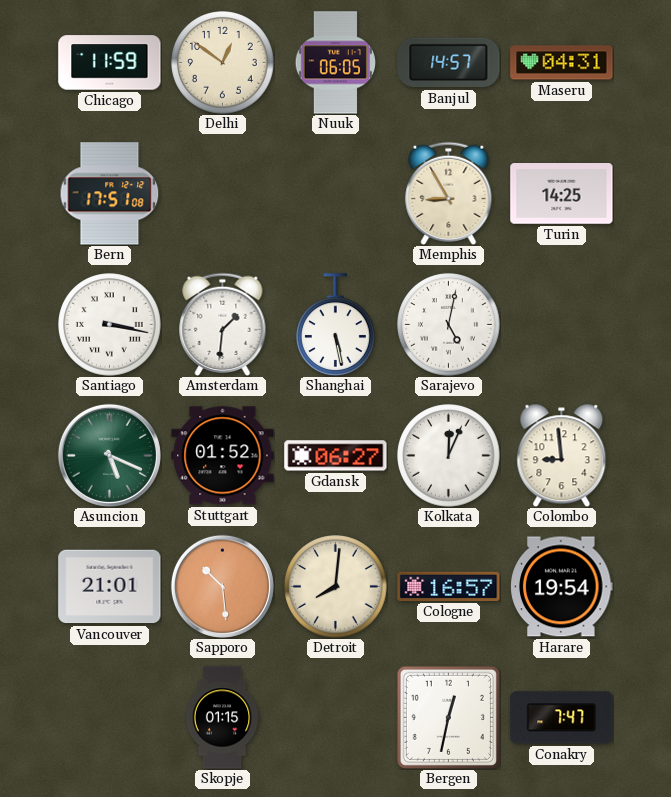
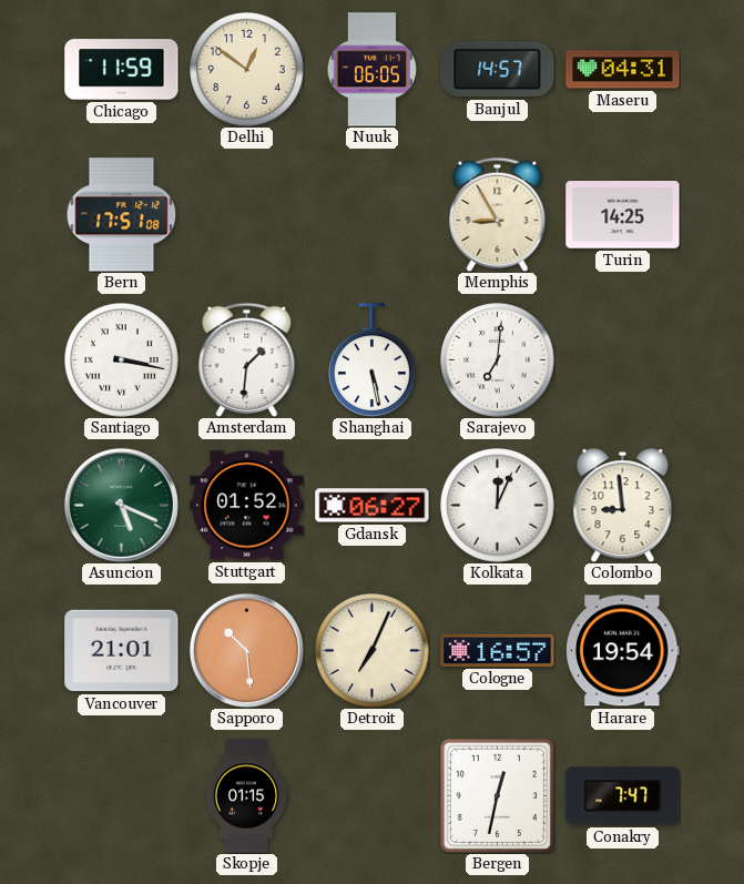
Sarajevo: 5:02 -> 7:01
Detroit: 8:01 -> 7:04
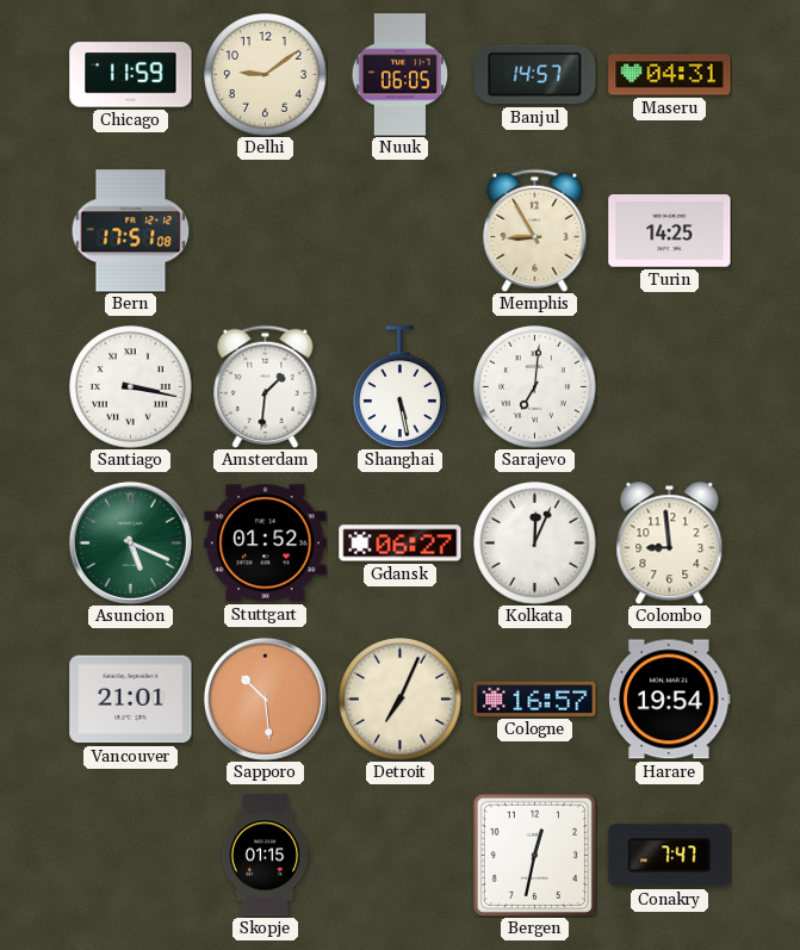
Delhi: 12:51 -> 9:09
